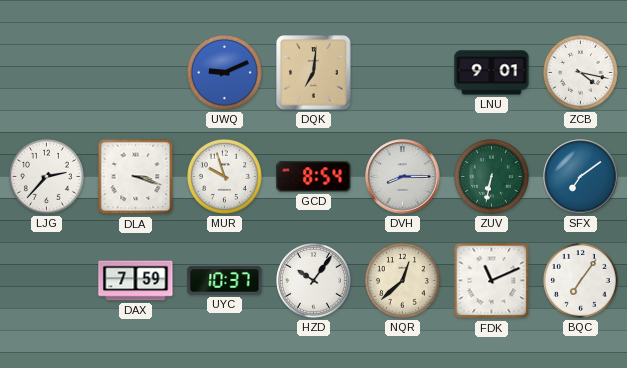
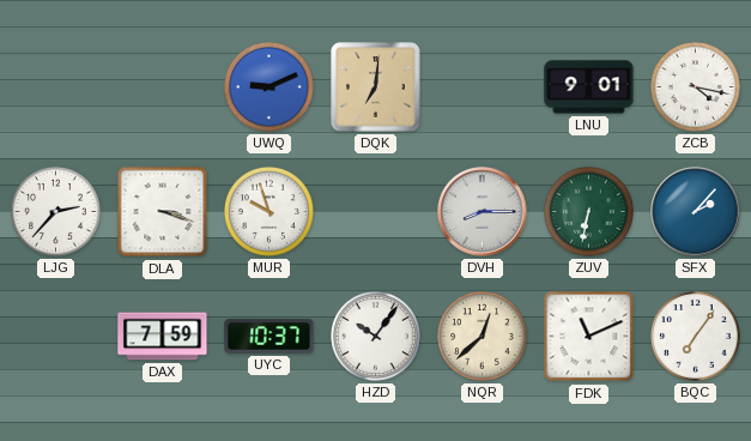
GCD: 8:54 -> none
SFX: 7:09 -> 2:07
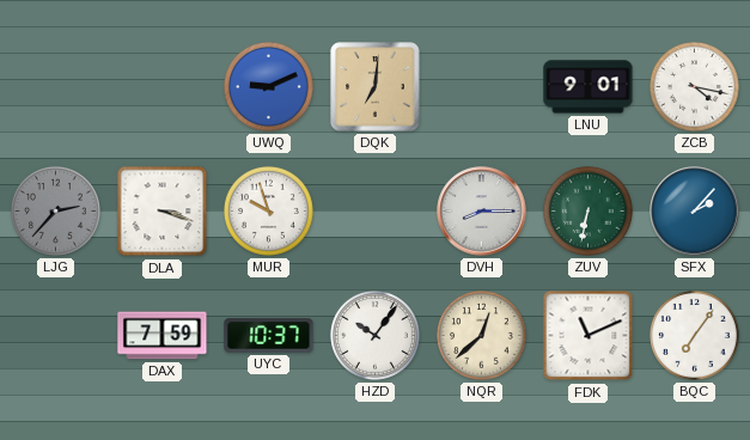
LJG dial: white -> grey
